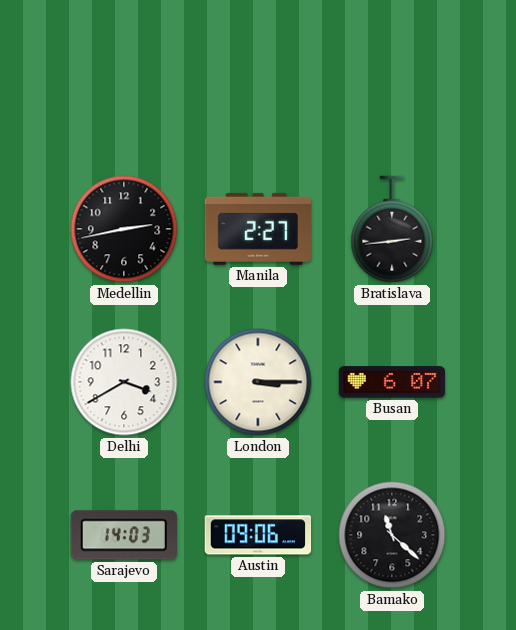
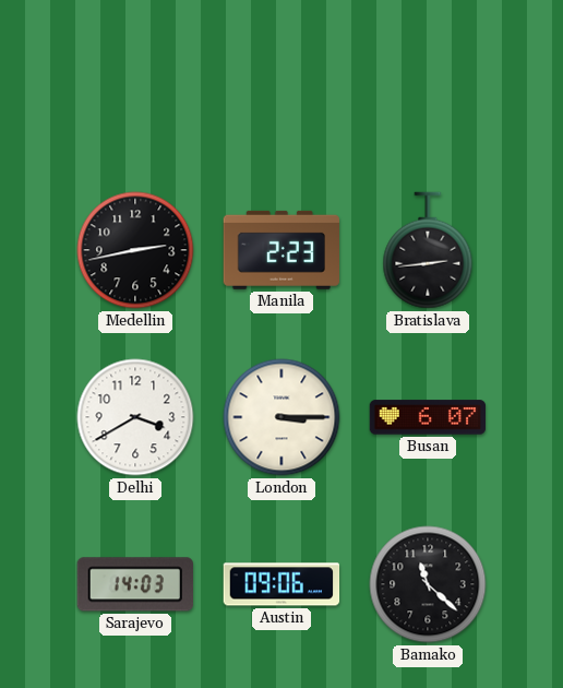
Manila: 2:27 -> 2:23
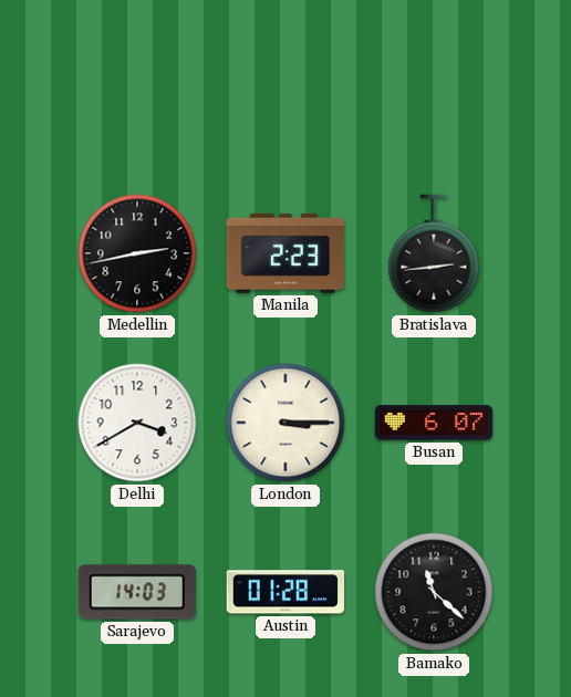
Austin: 09:06 -> 01:28
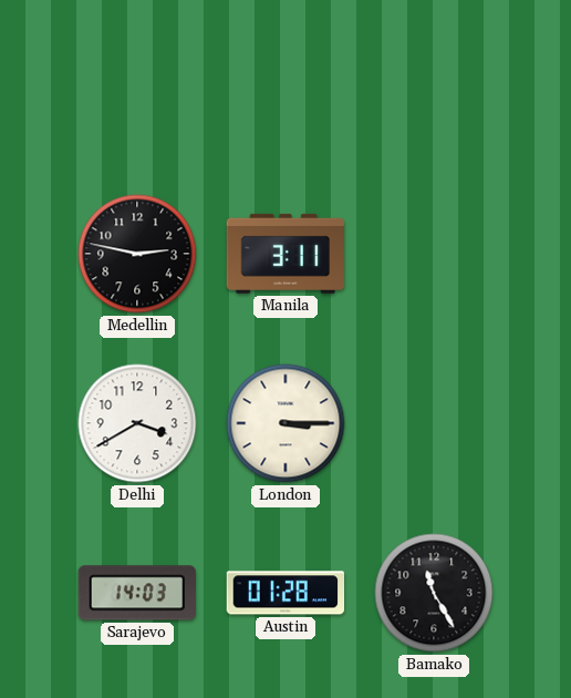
Medellin: 2:43 -> 2:47
Manila: 2:23 -> 3:11
Bratislava: 2:44 -> none
Busan: 6:07 -> none
Bamako: 11:22 -> 11:25
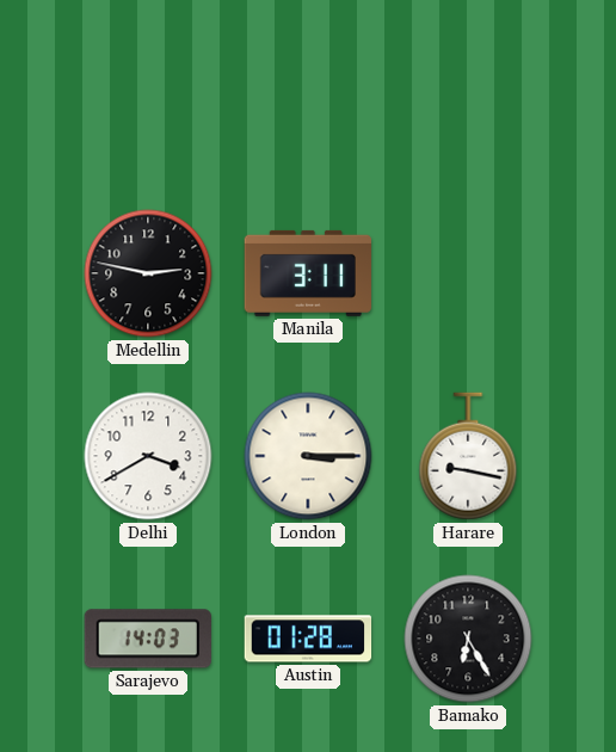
Harare: none -> 9:17
Bamako: 11:25 -> 6:25
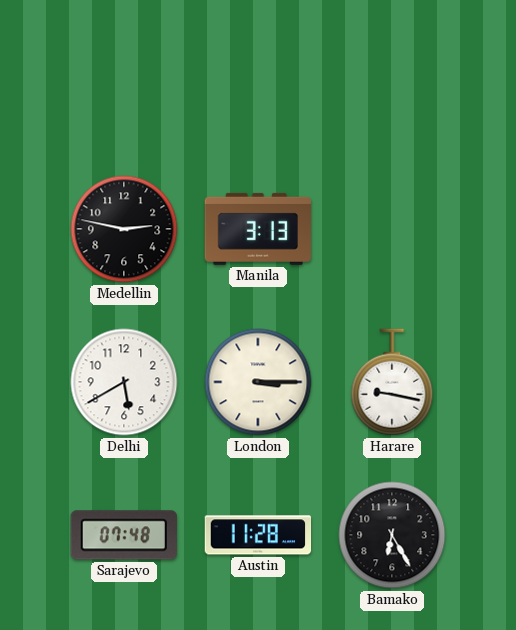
Manila: 3:11 -> 3:13
Delhi: 3:40 -> 5:40
Sarajevo: 14:03 -> 07:48
Austin: 01:28 -> 11:28
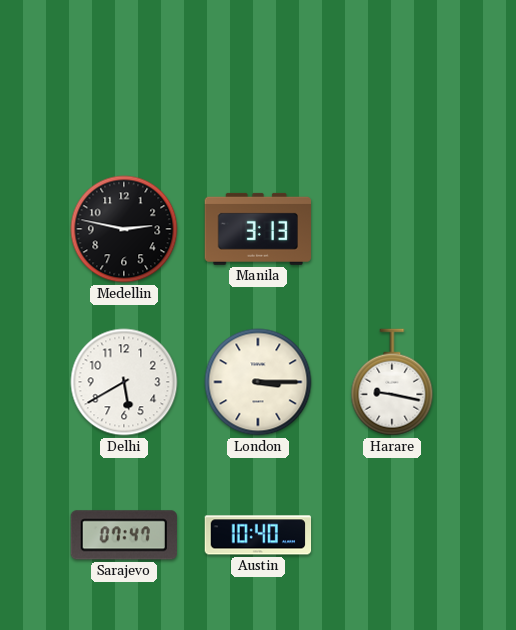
Sarajevo: 07:48 -> 07:47
Austin: 11:28 -> 10:40
Bamako: 6:25 -> none
